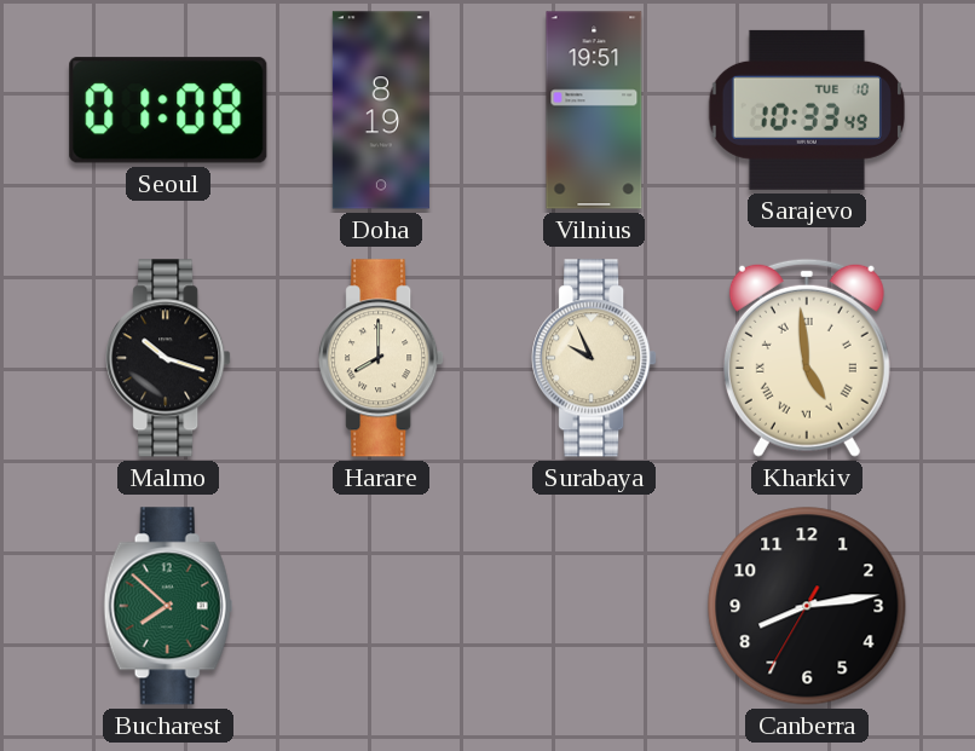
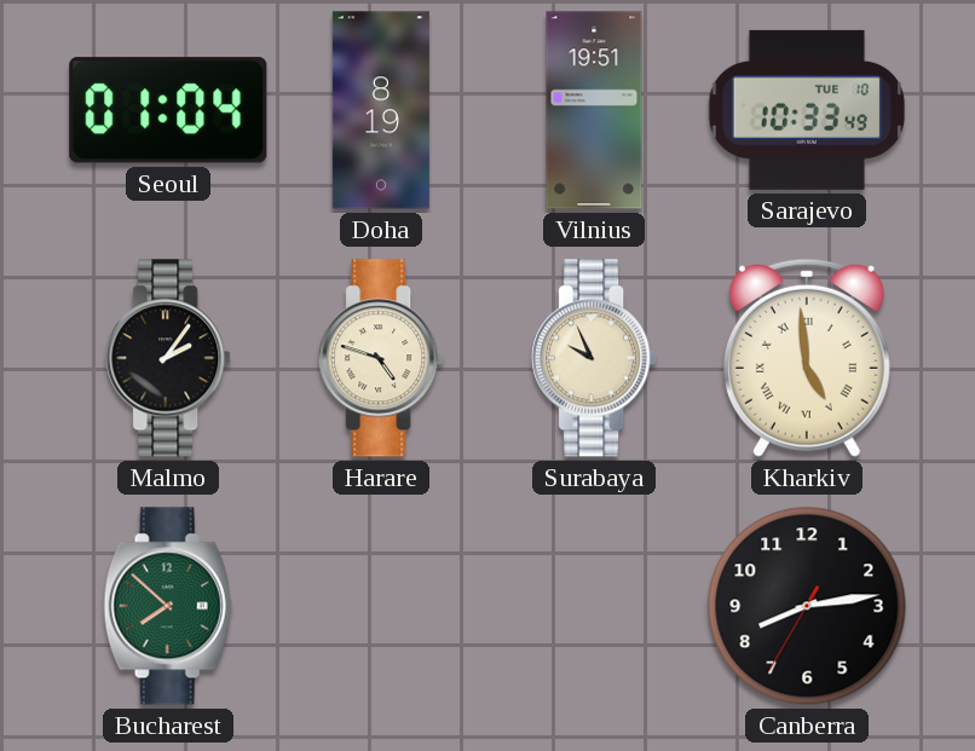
Seoul: 01:08 -> 01:04
Malmo: 10:18 -> 2:06
Harare: 8:00 -> 4:48
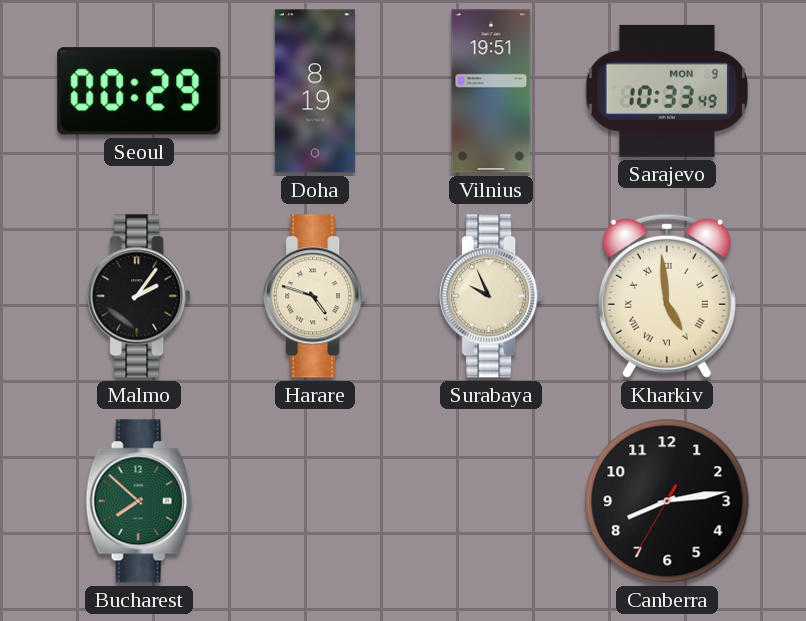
Seoul: 01:04 -> 00:29
Sarajevo date: TUE 10 -> MON 9
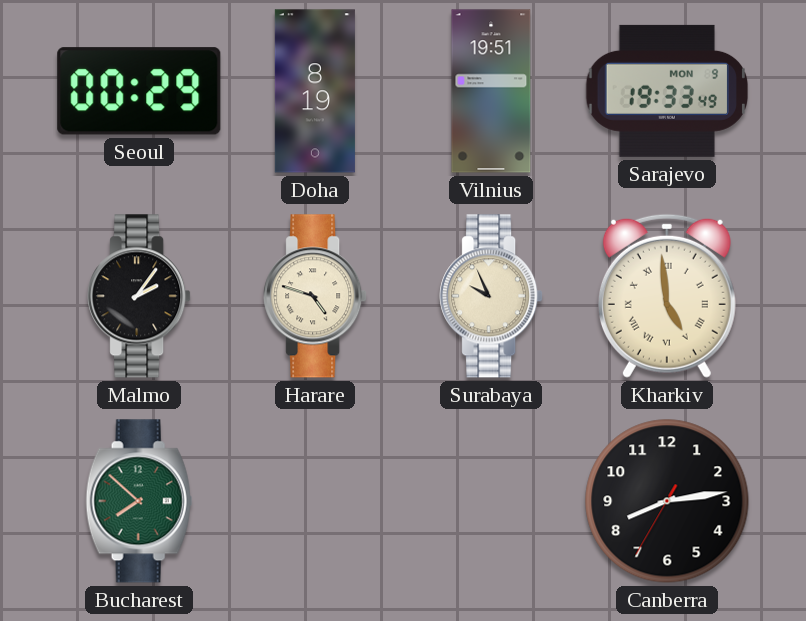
Sarajevo: 10:33 -> 19:33
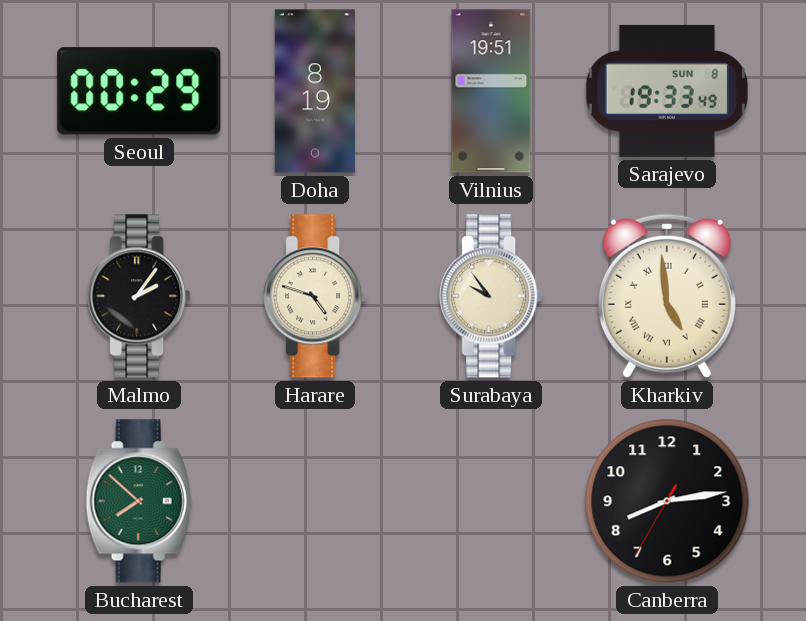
Sarajevo date: MON 9 -> SUN 8
Surabaya: 9:56 -> 9:54
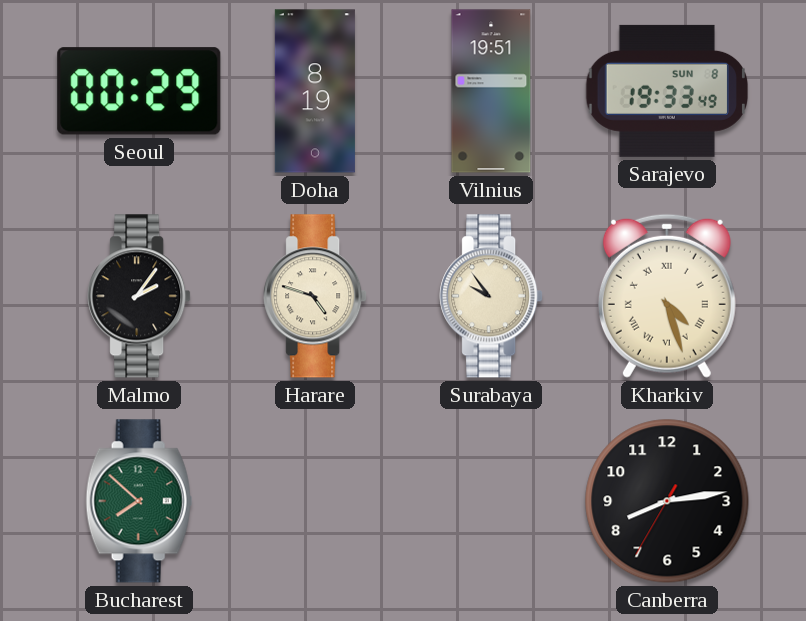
Kharkiv: 4:59 -> 4:27
